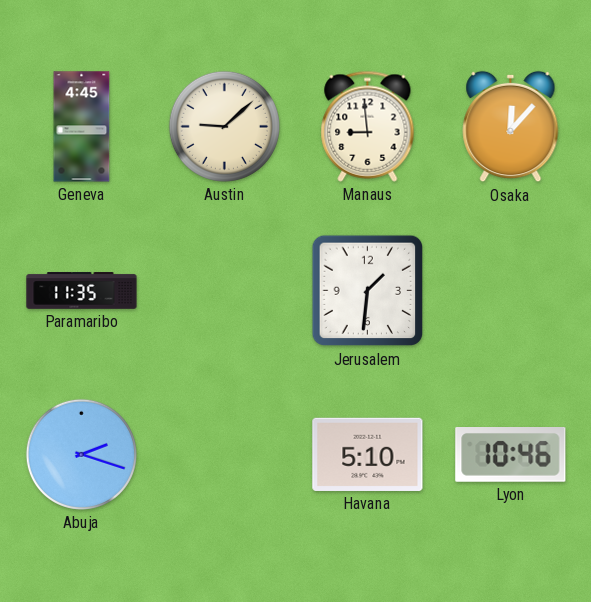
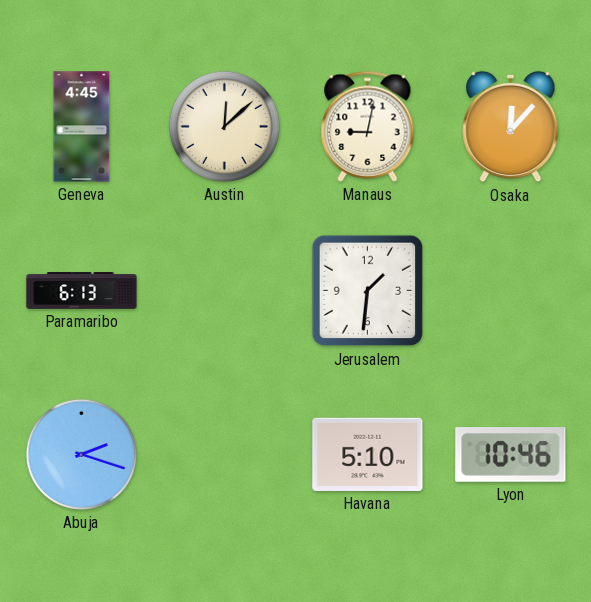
Austin: 9:08 -> 12:08
Manaus: 8:59 -> 9:02
Paramaribo: 11:35 -> 6:13
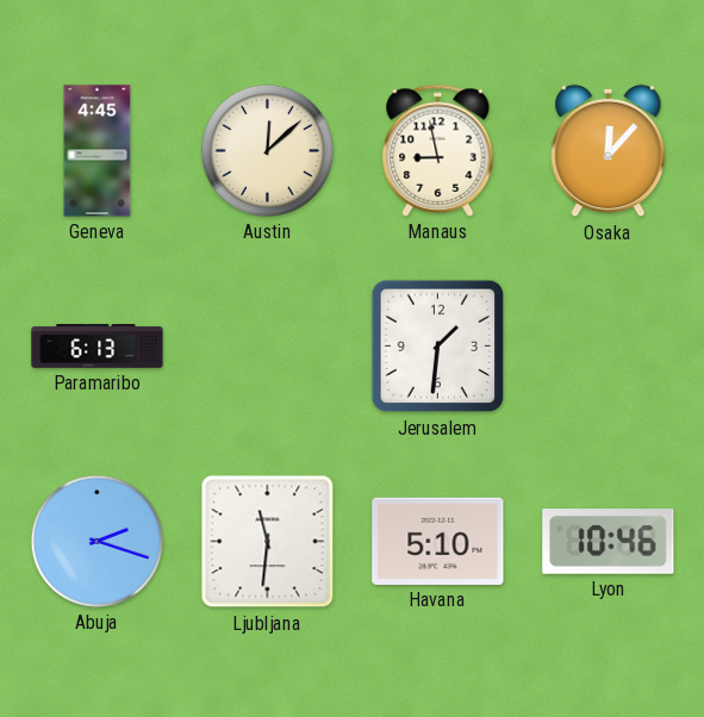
Manaus: 9:02 -> 8:58
Ljubljana: none -> 11:31
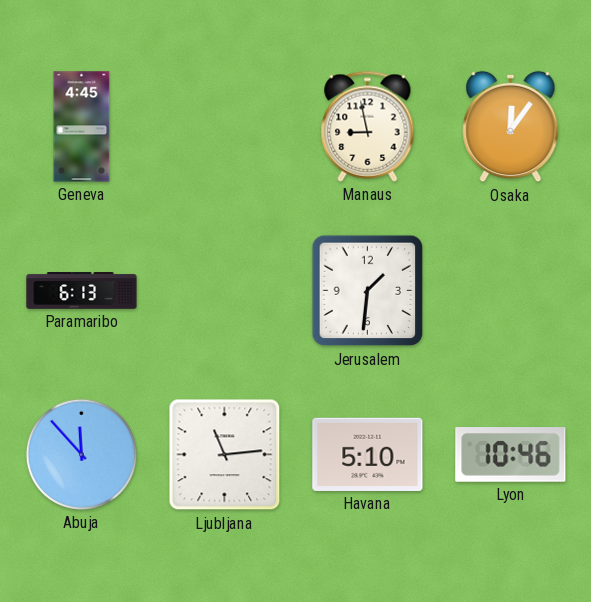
Austin: 12:08 -> none
Osaka: 12:07 -> 12:06
Abuja: 2:18 -> 11:53
Ljubljana: 11:31 -> 11:14
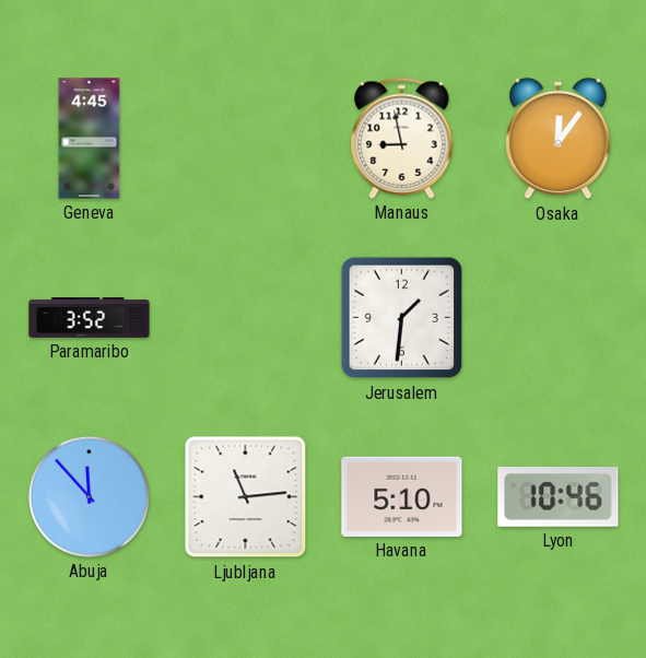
Paramaribo: 6:13 -> 3:52
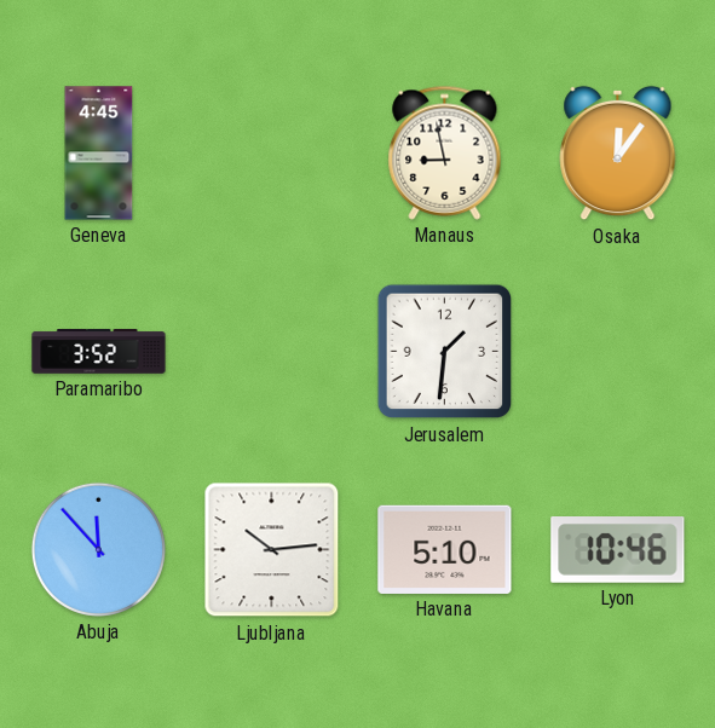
Ljubljana: 11:14 -> 10:14
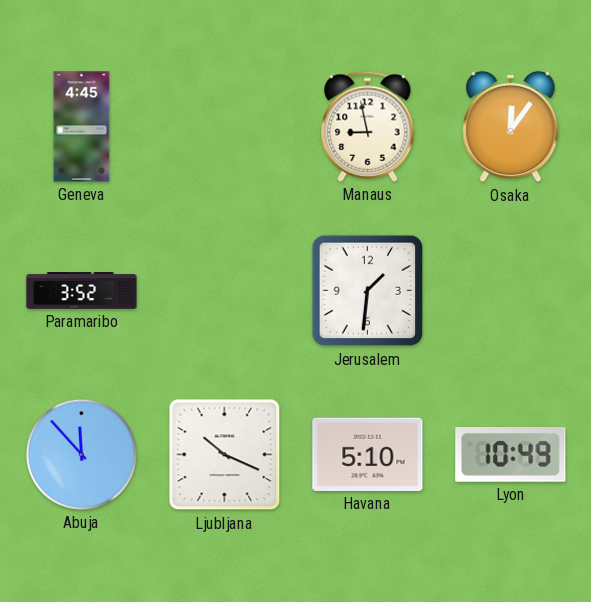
Ljubljana: 10:14 -> 10:19
Lyon: 10:46 -> 10:49
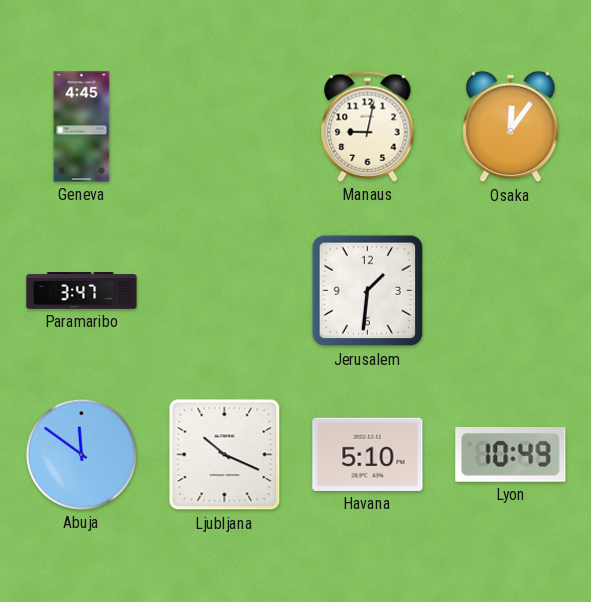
Manaus: 8:58 -> 9:02
Paramaribo: 3:52 -> 3:47
Abuja: 11:53 -> 11:51
